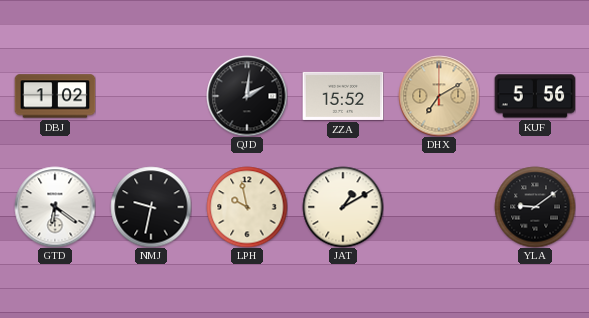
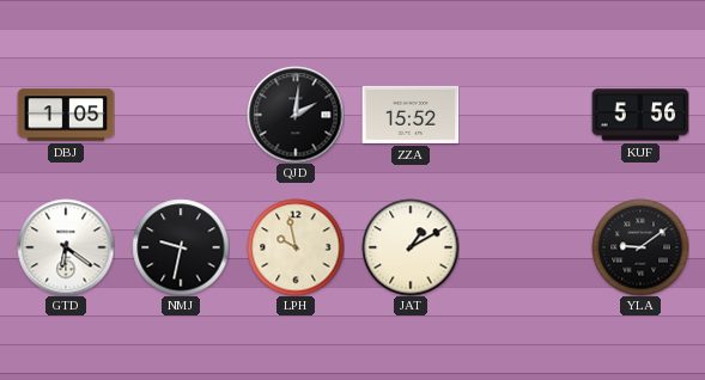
DBJ: 1:02 -> 1:05
DHX: 7:10 -> none
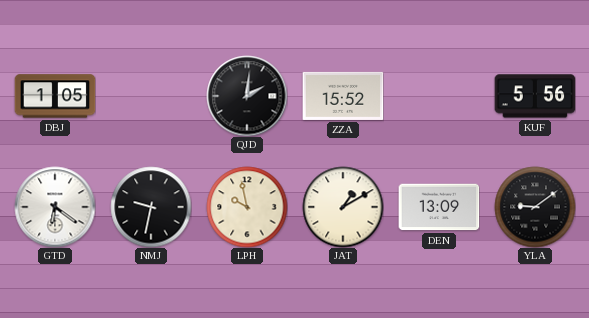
DEN: none -> 13:09
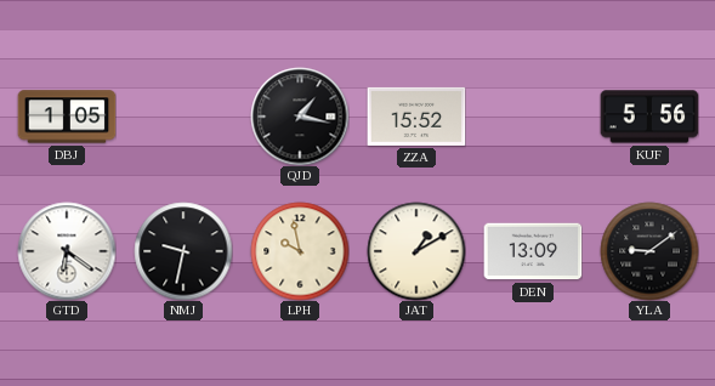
QJD: 2:01 -> 1:17
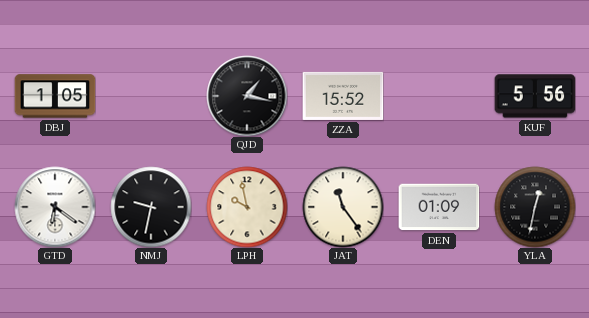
JAT: 1:10 -> 11:24
DEN: 13:09 -> 01:09
YLA: 9:09 -> 12:32
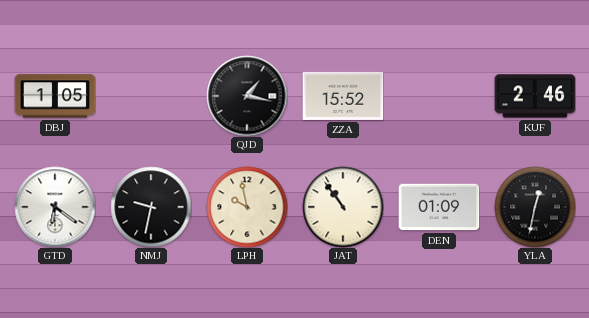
KUF: 5:56 -> 2:46
JAT: 11:24 -> 10:54
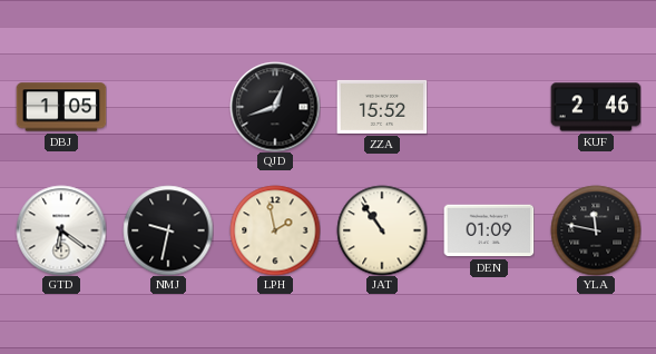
QJD: 1:17 -> 12:42
LPH: 9:58 -> 1:58
YLA: 12:32 -> 11:47
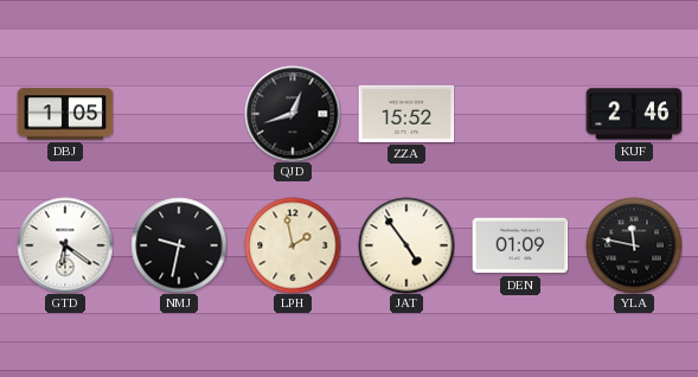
JAT: 10:54 -> 4:54
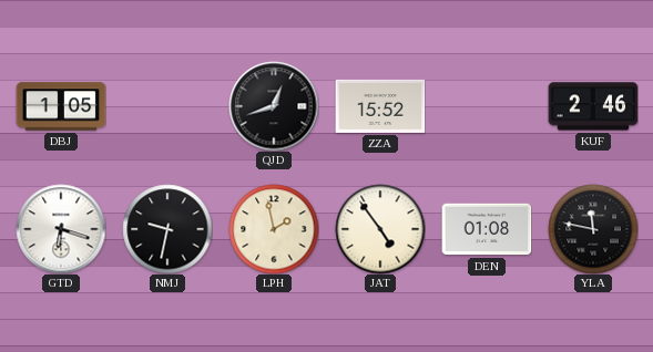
GTD: 6:21 -> 6:18
DEN: 01:09 -> 01:08
